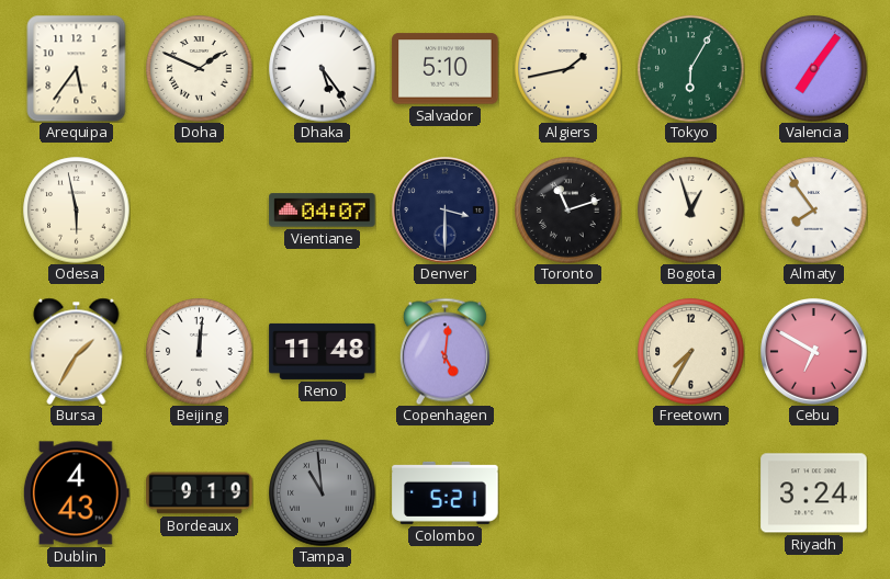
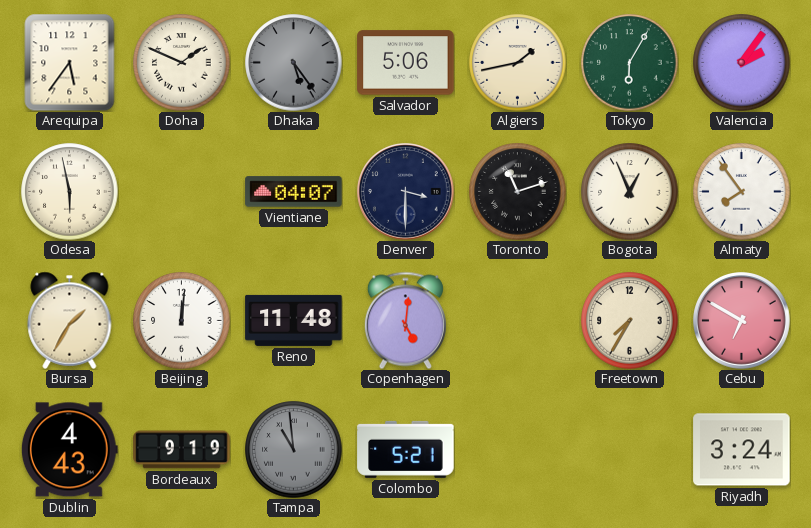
Dhaka dial: white -> grey
Salvador: 5:10 -> 5:06
Valencia: 7:06 -> 2:06
Bogota: 12:57 -> 12:56
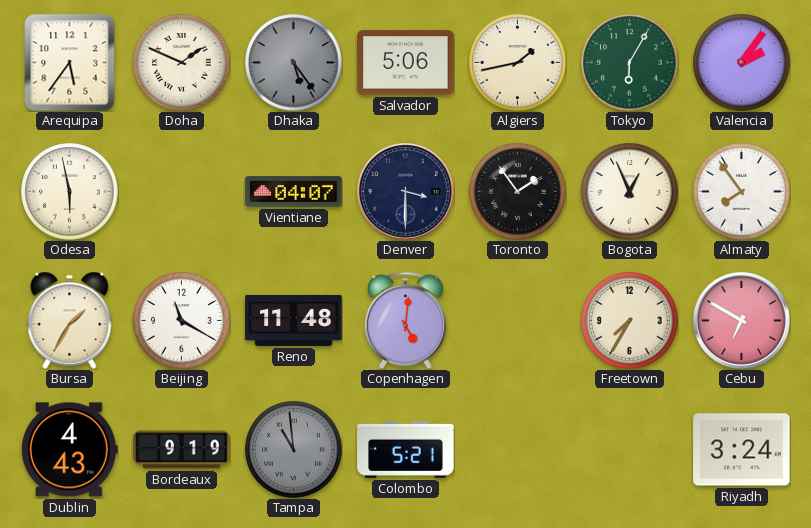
Toronto: 11:12 -> 1:54
Beijing: 12:01 -> 11:20
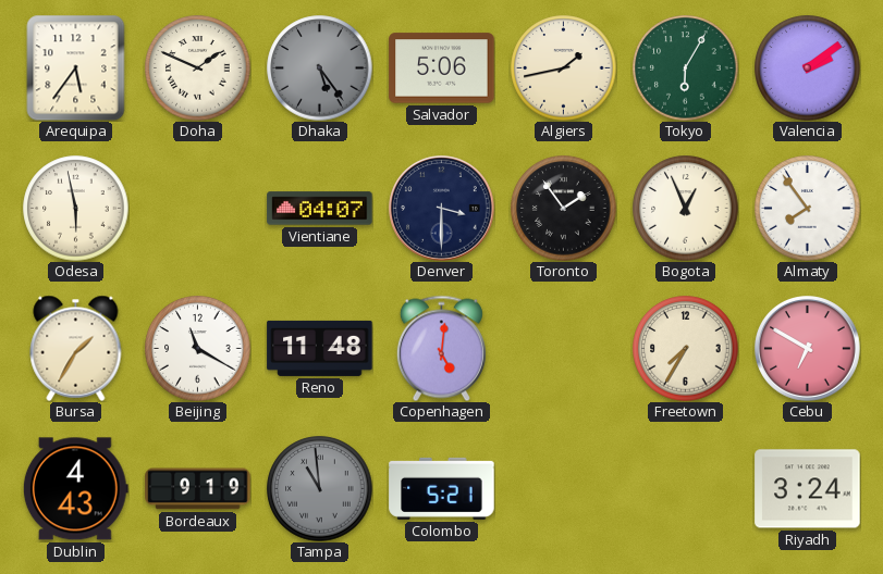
Valencia: 2:06 -> 2:09
